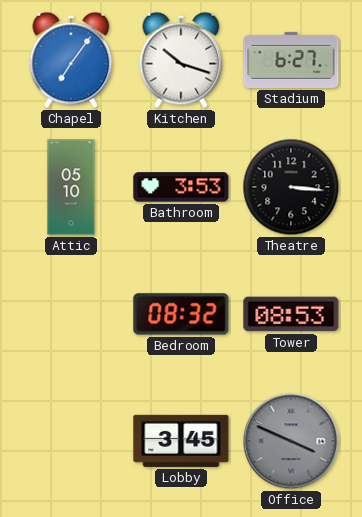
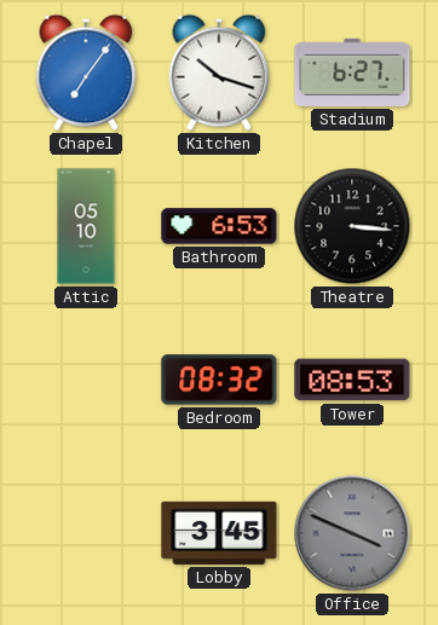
Bathroom: 3:53 -> 6:53
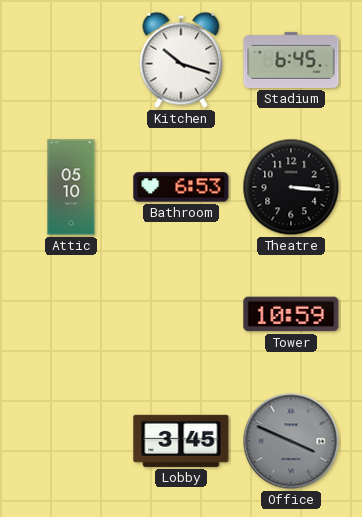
Chapel: 7:06 -> none
Stadium: 6:27 -> 6:45
Bedroom: 08:32 -> none
Tower: 08:53 -> 10:59
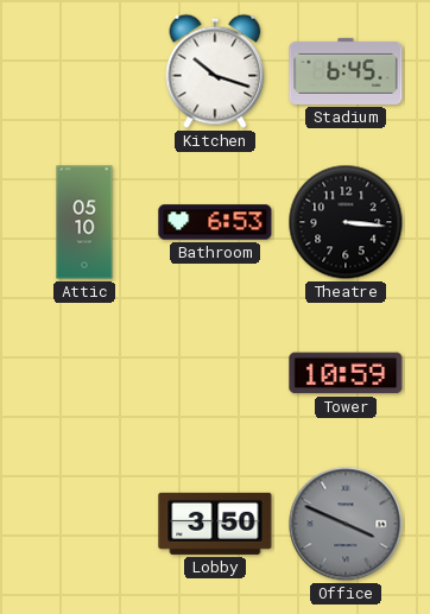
Lobby: 3:45 -> 3:50
